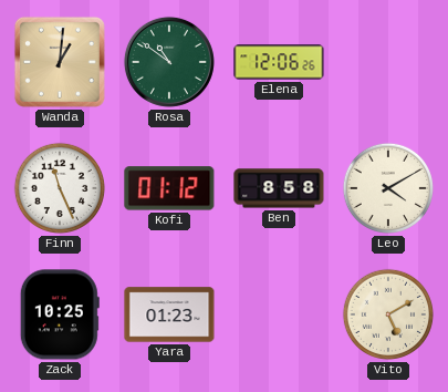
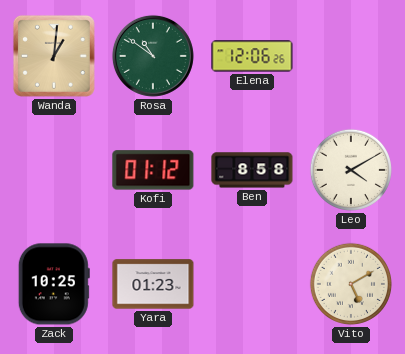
Finn: 11:26 -> none
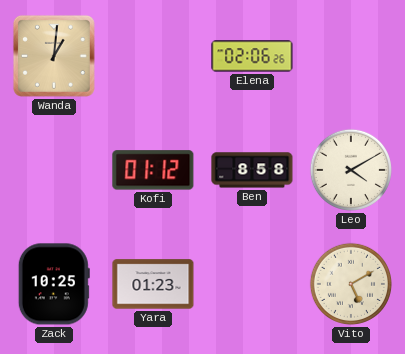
Rosa: 10:51 -> none
Elena: 12:06 -> 02:06
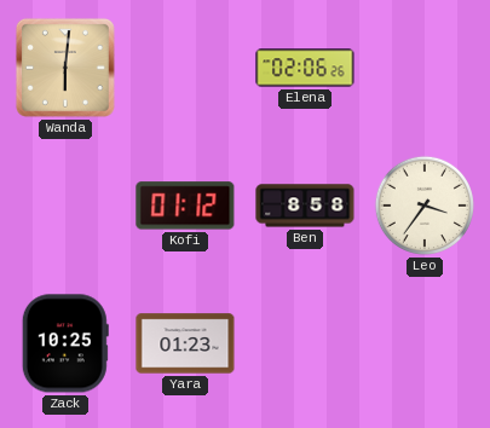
Wanda: 1:01 -> 6:01
Leo: 4:10 -> 3:36
Vito: 5:10 -> none
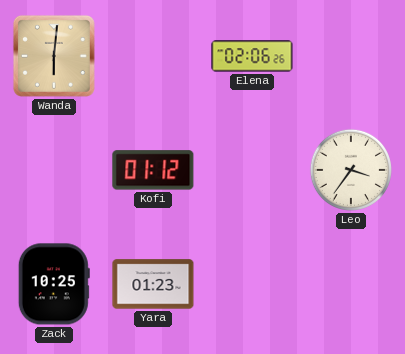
Ben: 8:58 -> none
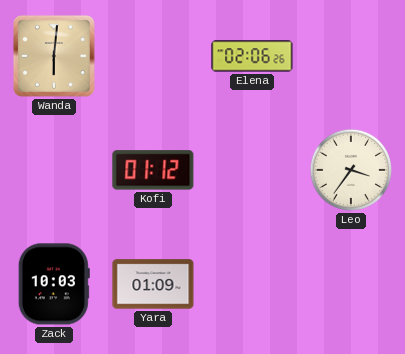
Zack: 10:25 -> 10:03
Yara: 01:23 -> 01:09
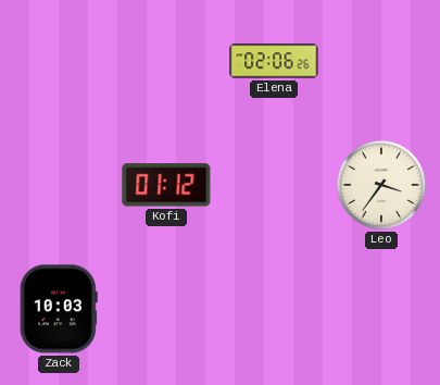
Wanda: 6:01 -> none
Yara: 01:09 -> none
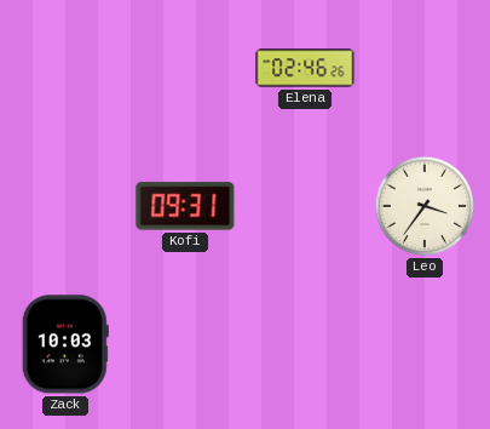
Elena: 02:06 -> 02:46
Kofi: 01:12 -> 09:31
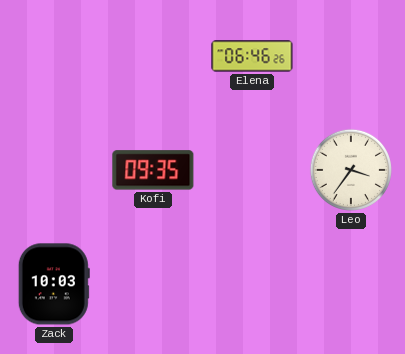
Elena: 02:46 -> 06:46
Kofi: 09:31 -> 09:35
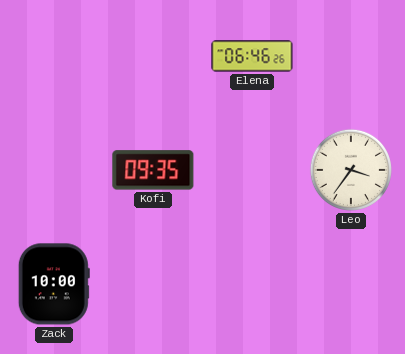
Zack: 10:03 -> 10:00
